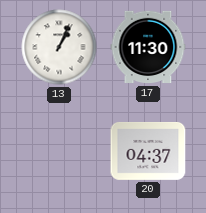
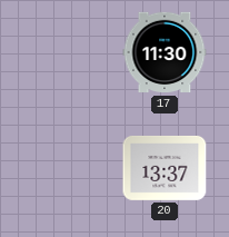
13: 1:04 -> none
20: 04:37 -> 13:37
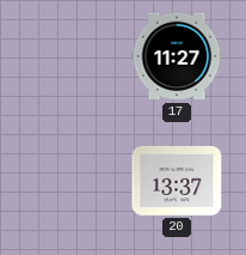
17: 11:30 -> 11:27
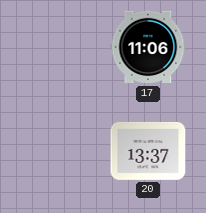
17: 11:27 -> 11:06
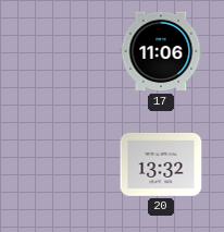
20: 13:37 -> 13:32
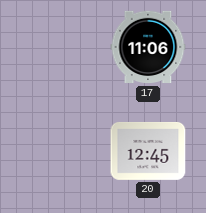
20: 13:32 -> 12:45
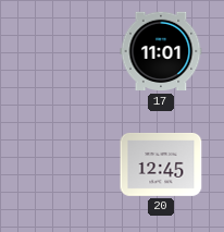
17: 11:06 -> 11:01
